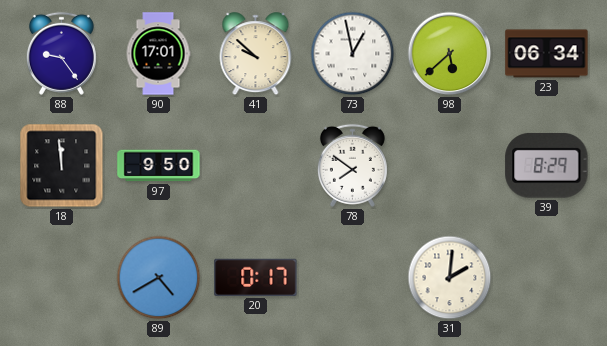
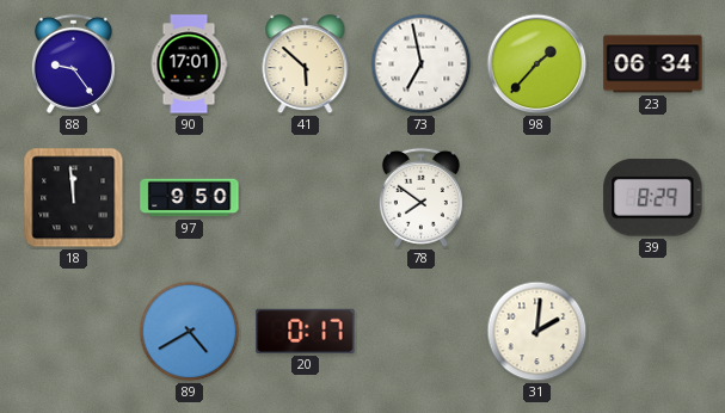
41: 9:52 -> 5:52
73: 12:58 -> 6:58
98: 5:38 -> 1:37
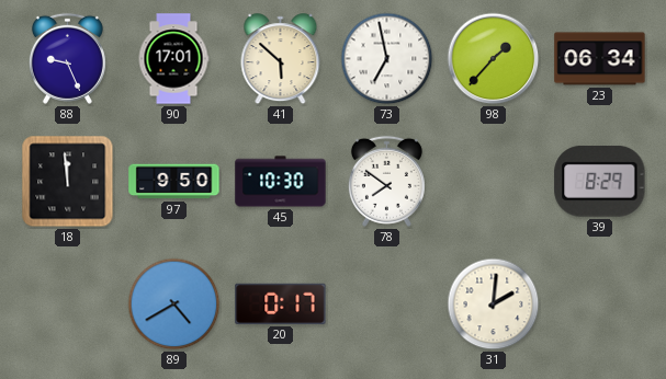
88: 9:24 -> 9:26
45: none -> 10:30
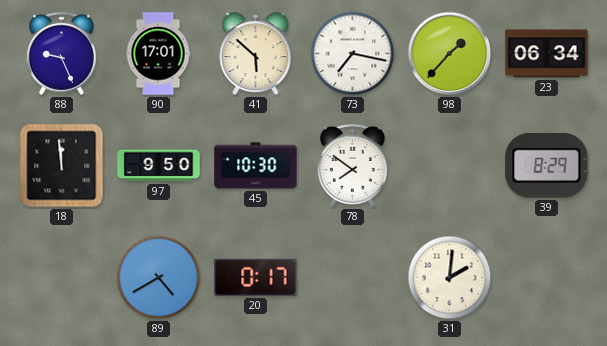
73: 6:58 -> 7:17
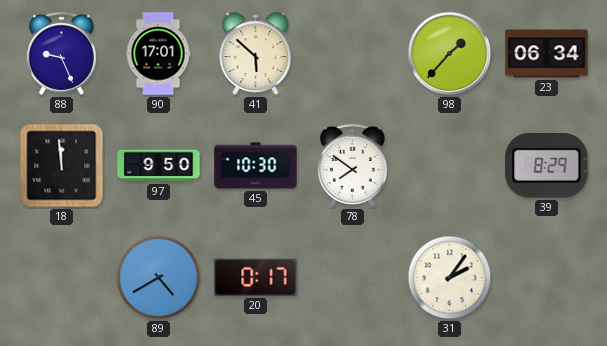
73: 7:17 -> none
31: 2:01 -> 2:06
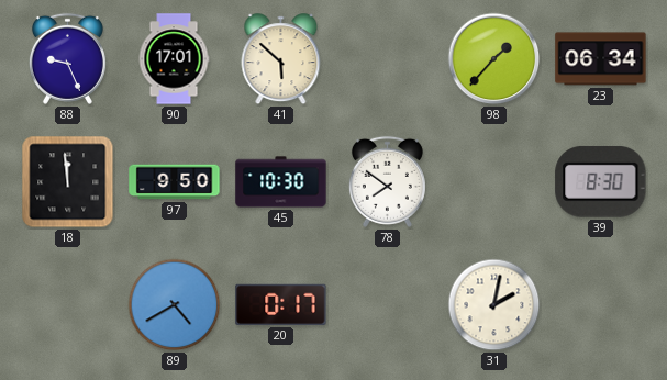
39: 8:29 -> 8:30
31: 2:06 -> 2:02
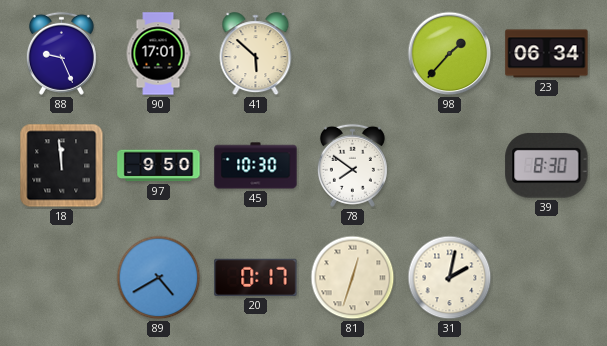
81: none -> 12:33
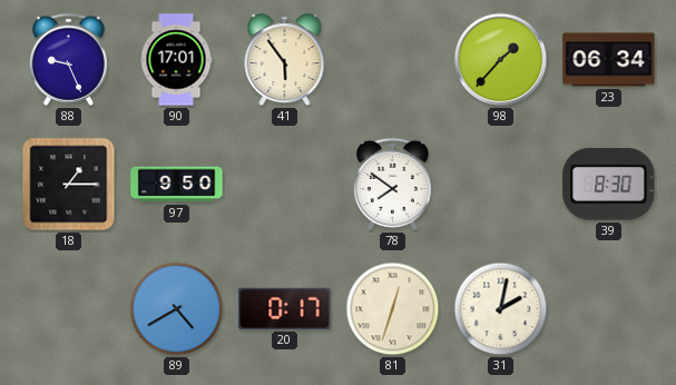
41: 5:52 -> 5:54
18: 11:59 -> 1:15
45: 10:30 -> none
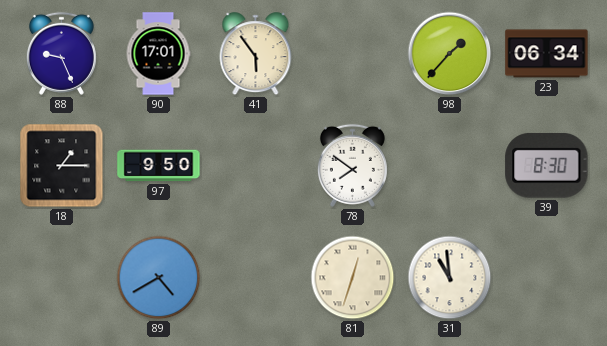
20: 0:17 -> none
31: 2:02 -> 10:59
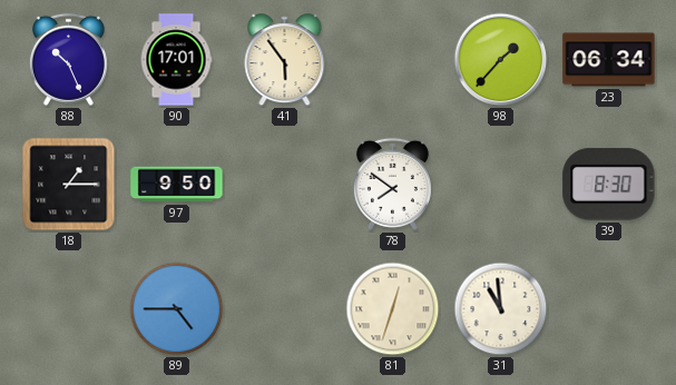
88: 9:26 -> 10:26
89: 4:40 -> 4:45
